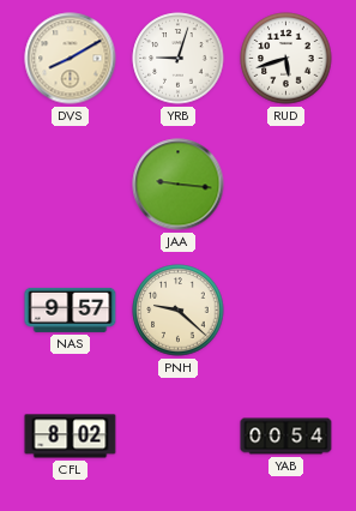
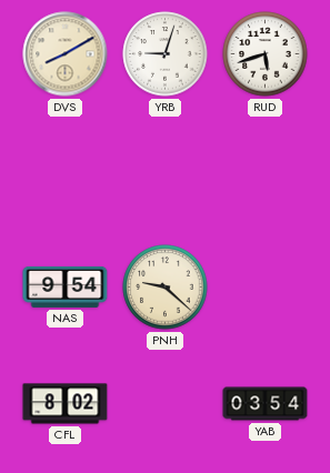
JAA: 9:16 -> none
NAS: 9:57 -> 9:54
YAB: 00:54 -> 03:54
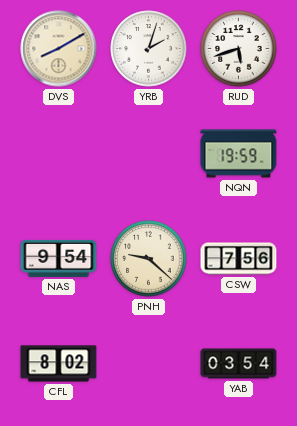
YRB: 9:03 -> 2:03
NQN: none -> 19:59
CSW: none -> 7:56
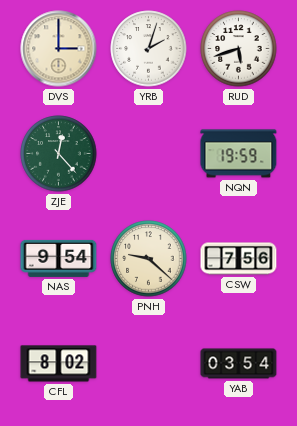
DVS: 8:10 -> 3:00
ZJE: none -> 12:23
